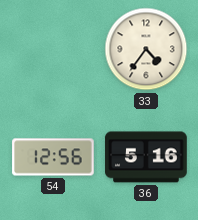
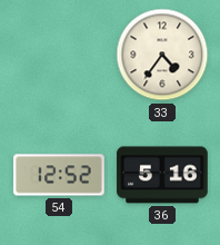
54: 12:56 -> 12:52
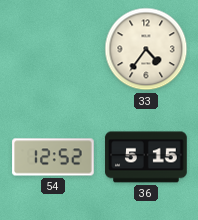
36: 5:16 -> 5:15
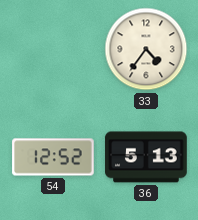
36: 5:15 -> 5:13
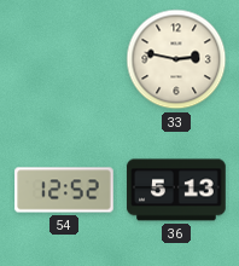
33: 4:36 -> 2:47
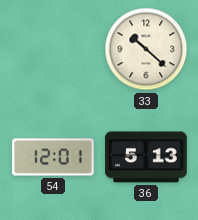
33: 2:47 -> 10:22
54: 12:52 -> 12:01
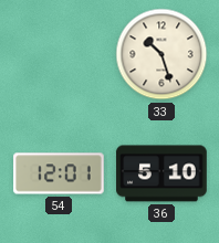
33: 10:22 -> 10:27
36: 5:13 -> 5:10
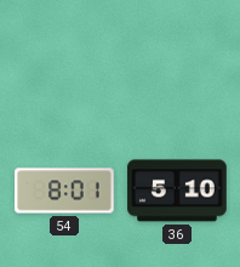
33: 10:27 -> none
54: 12:01 -> 8:01
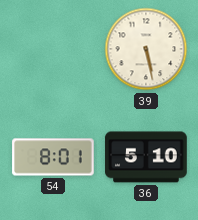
39: none -> 5:28
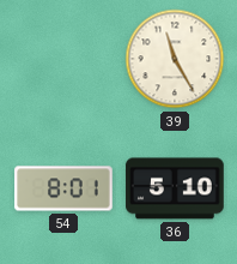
39: 5:28 -> 11:25
